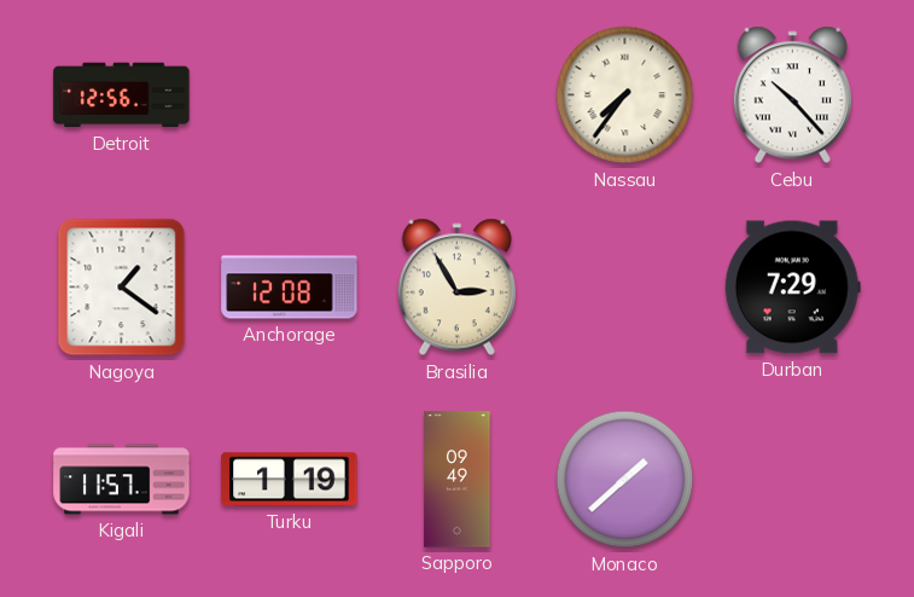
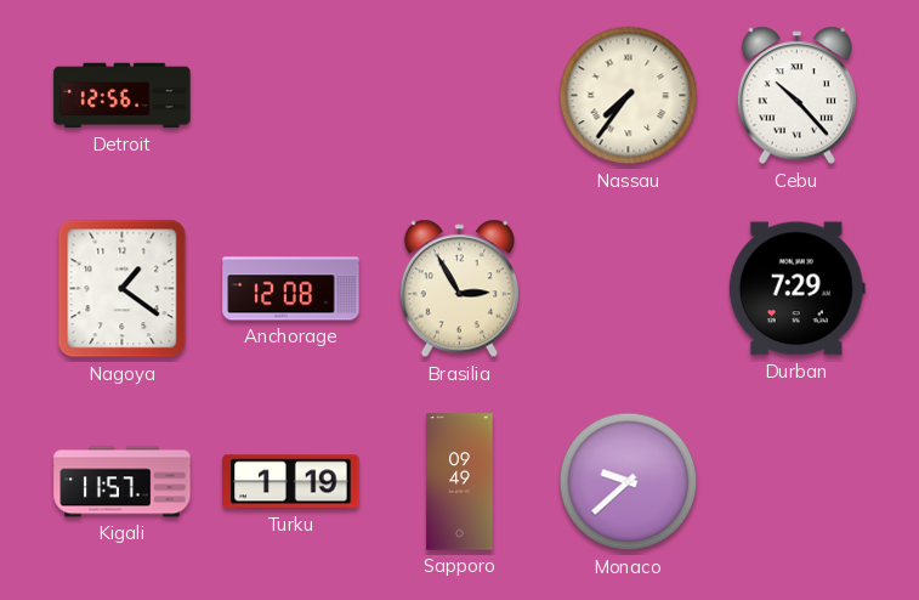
Monaco: 1:38 -> 9:38
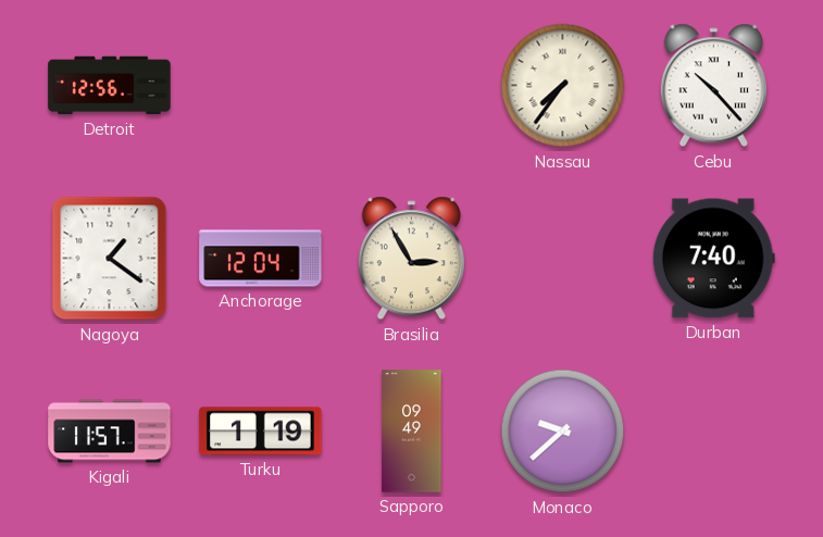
Anchorage: 12:08 -> 12:04
Durban: 7:29 -> 7:40
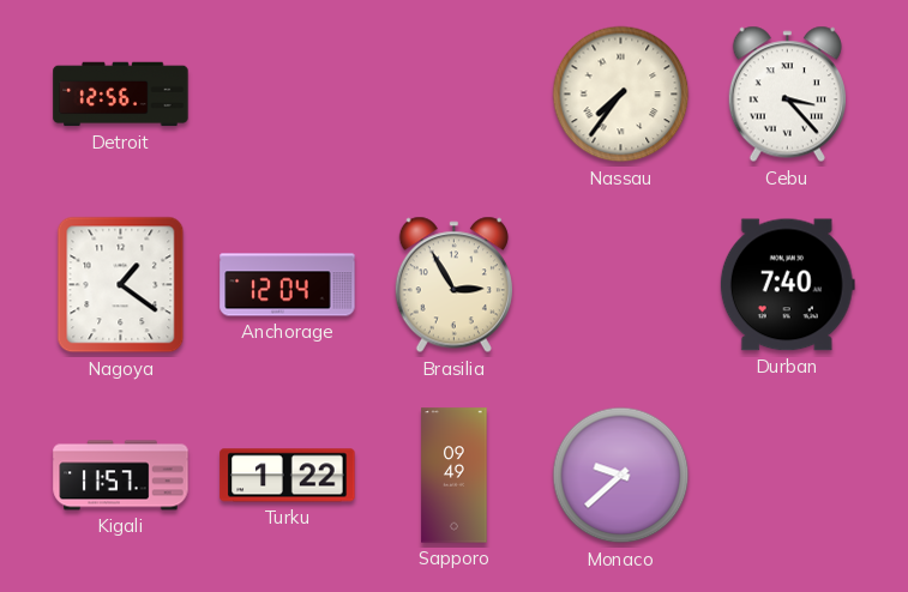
Cebu: 10:23 -> 3:23
Turku: 1:19 -> 1:22
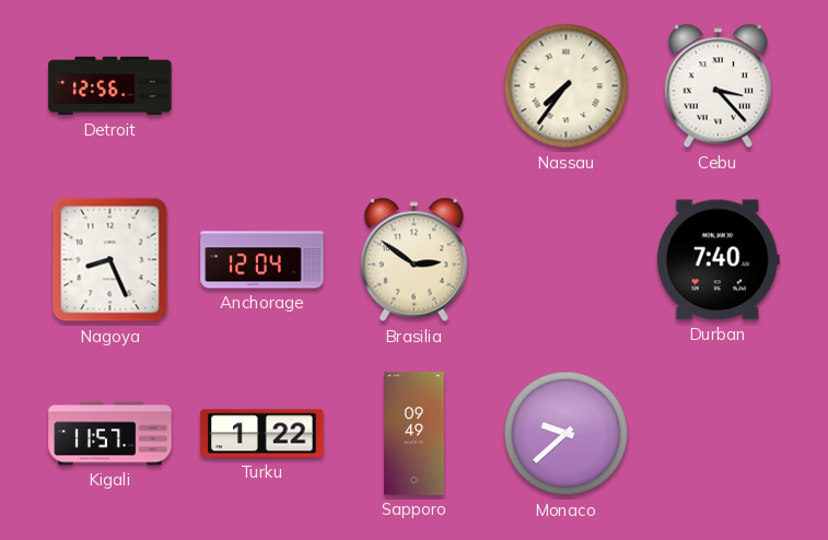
Nagoya: 1:21 -> 8:26
Brasilia: 2:55 -> 2:51
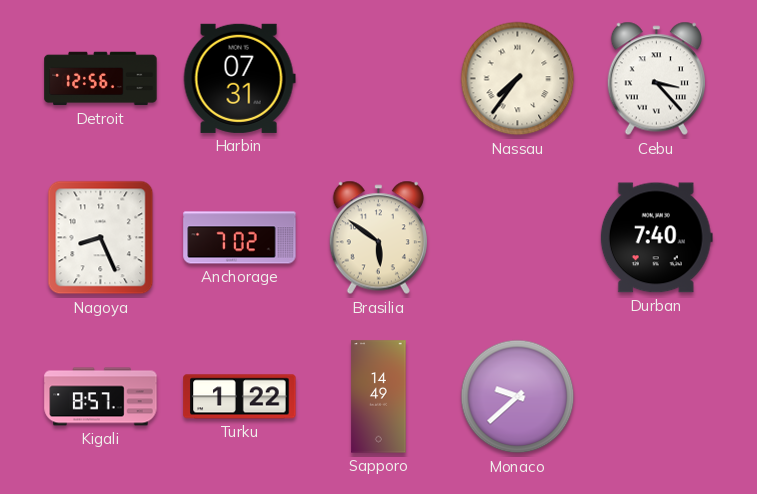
Harbin: none -> 07:31
Anchorage: 12:04 -> 7:02
Brasilia: 2:51 -> 5:51
Kigali: 11:57 -> 8:57
Sapporo: 09:49 -> 14:49
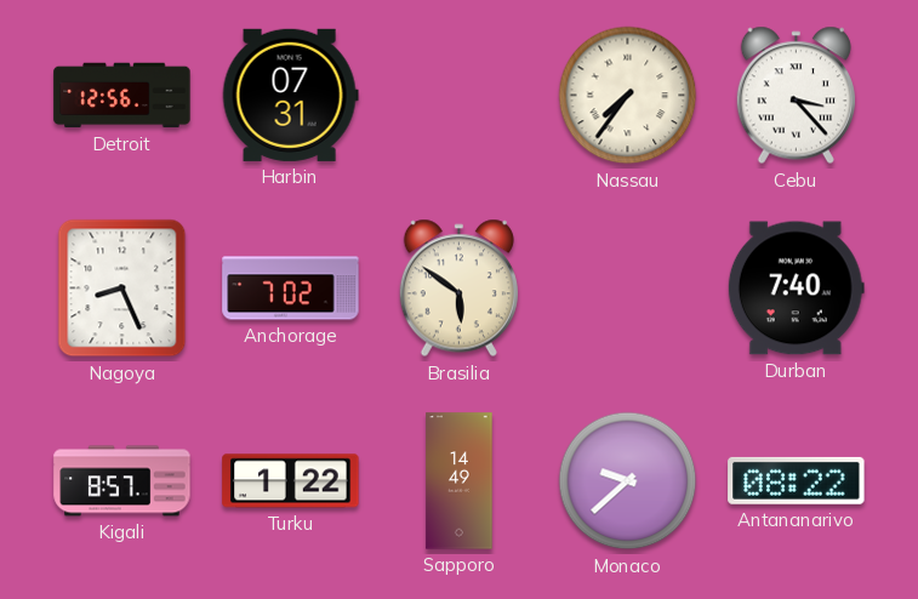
Antananarivo: none -> 08:22
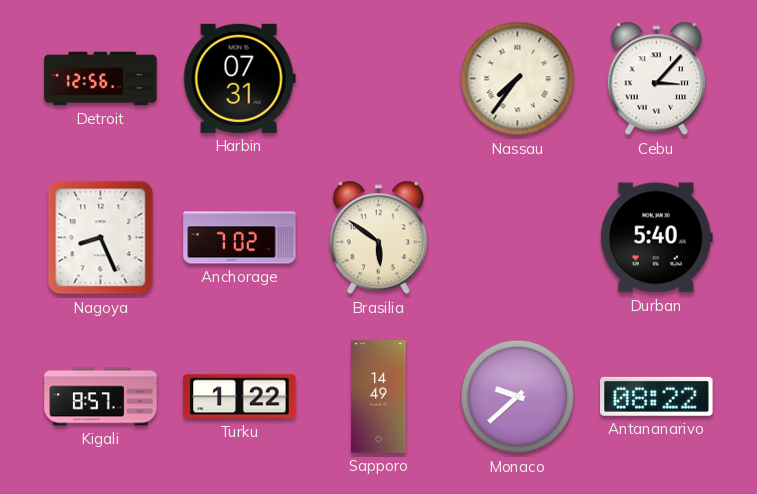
Cebu: 3:23 -> 3:07
Durban: 7:40 -> 5:40
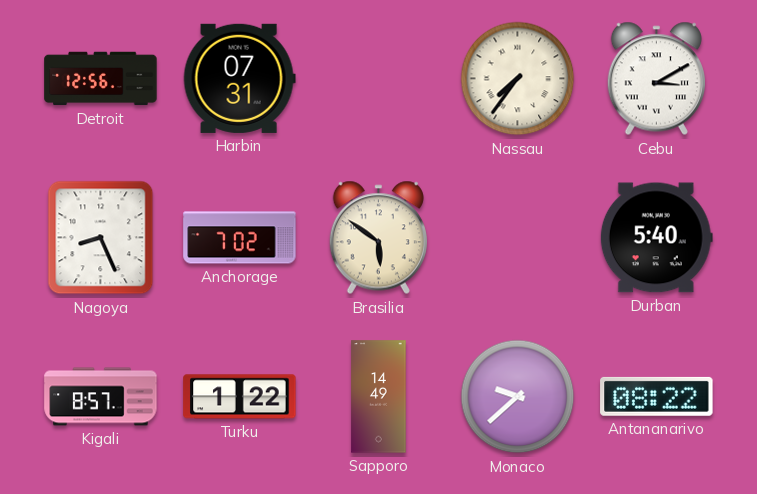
Cebu: 3:07 -> 3:10
